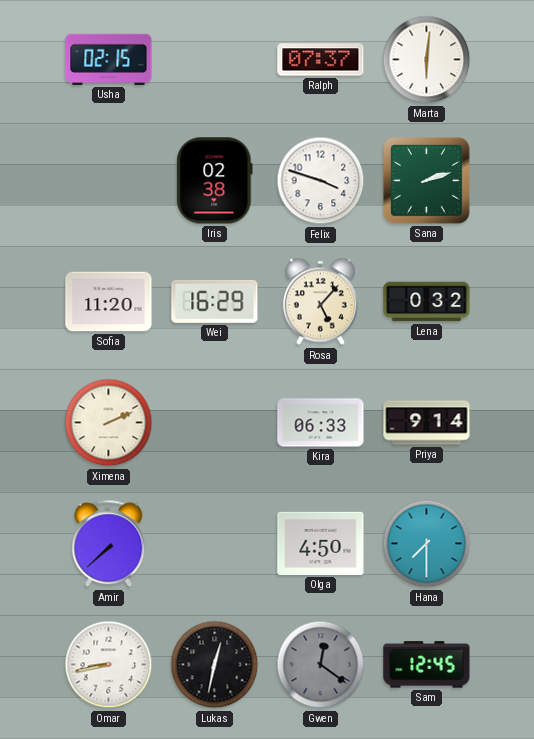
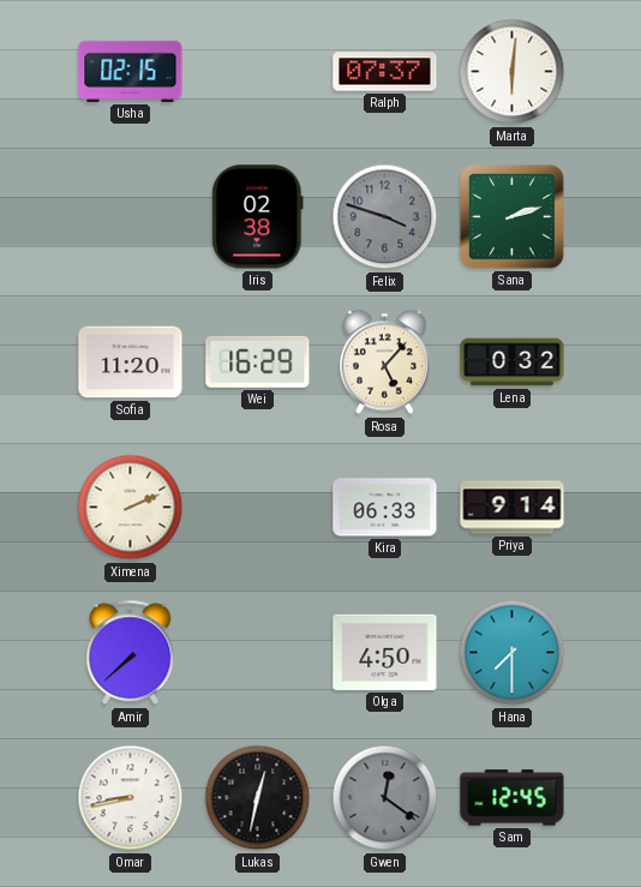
Felix dial: white -> grey
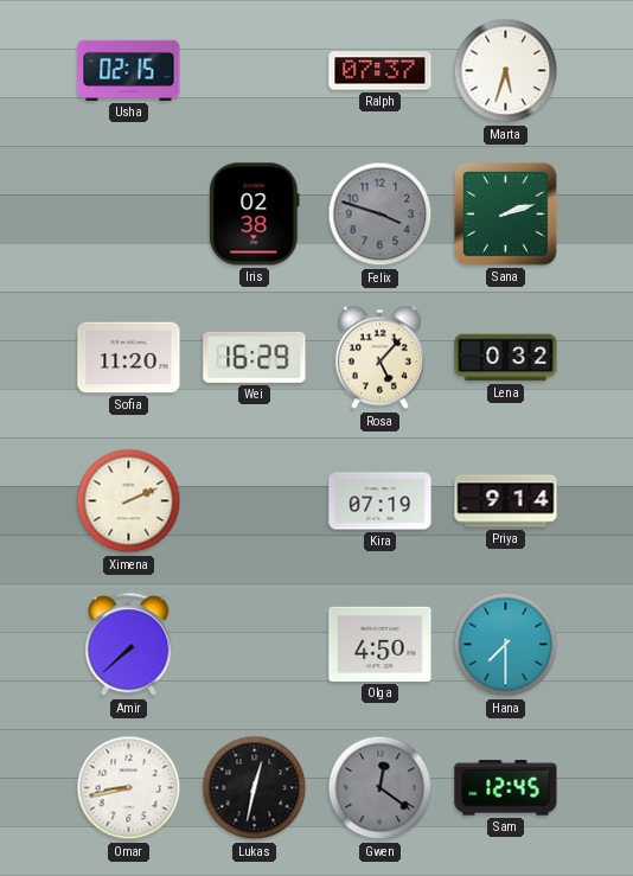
Marta: 6:01 -> 5:33
Kira: 06:33 -> 07:19
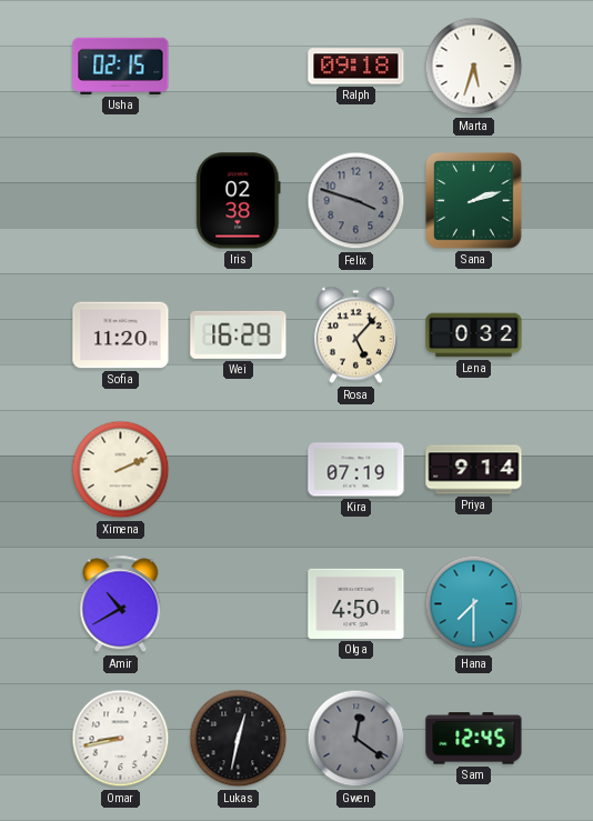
Ralph: 07:37 -> 09:18
Amir: 7:38 -> 10:40
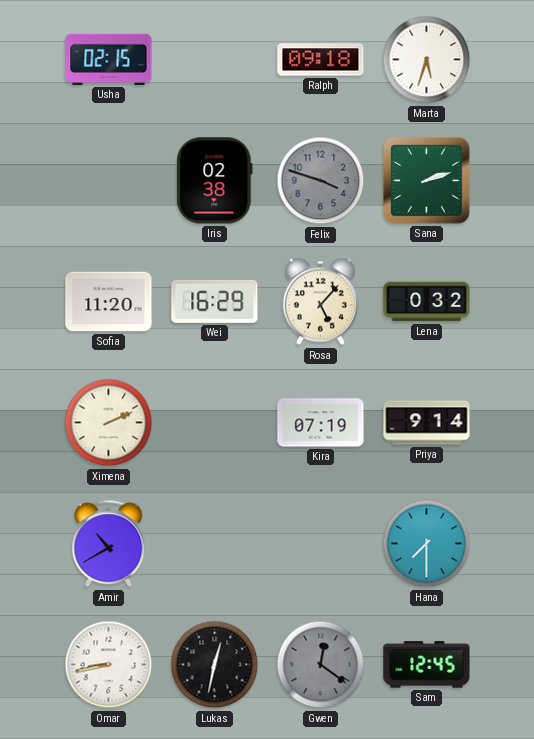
Olga: 4:50 -> none
